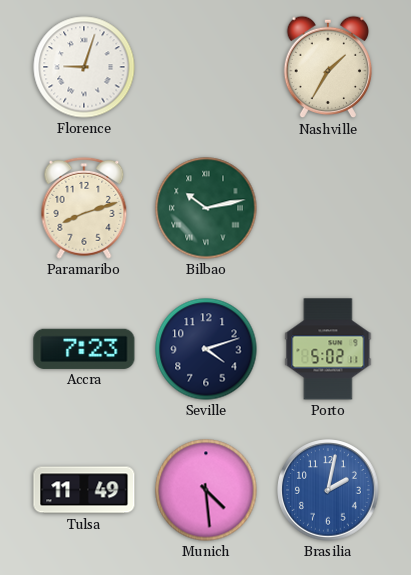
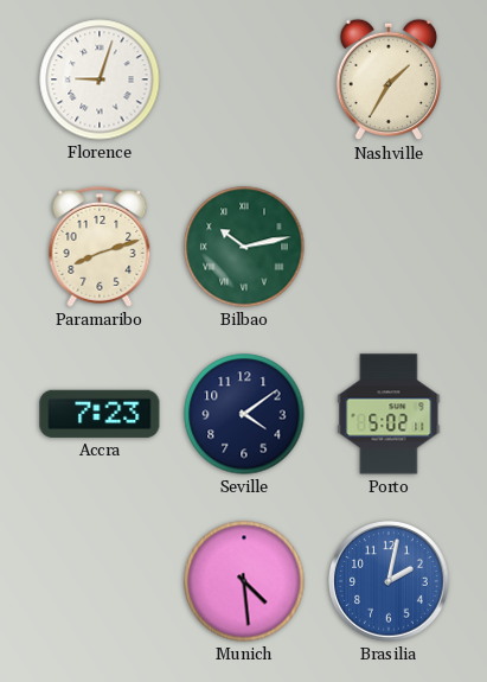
Seville: 4:12 -> 4:09
Tulsa: 11:49 -> none
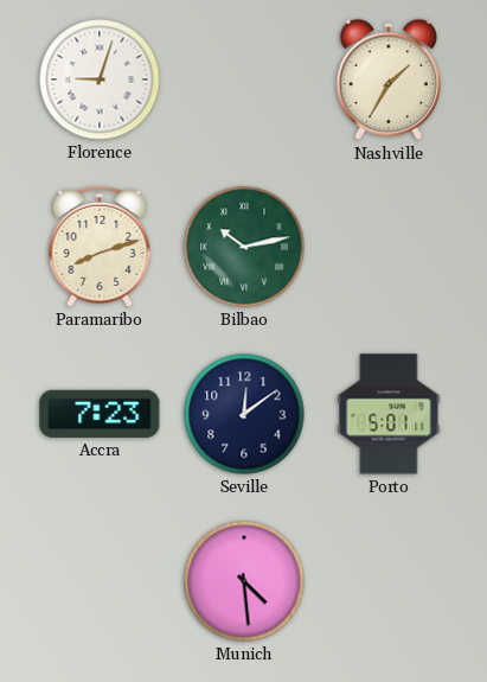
Seville: 4:09 -> 12:09
Porto: 5:02 -> 5:01
Brasilia: 2:02 -> none
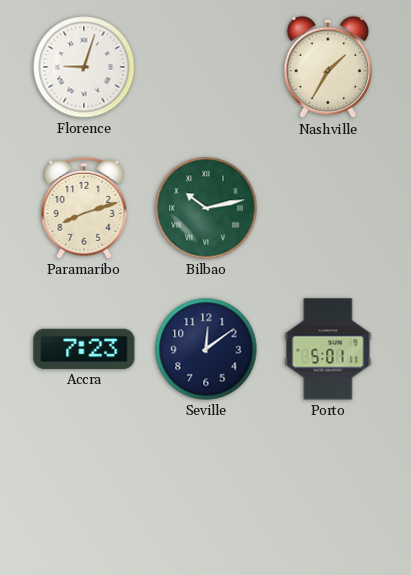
Munich: 4:29 -> none
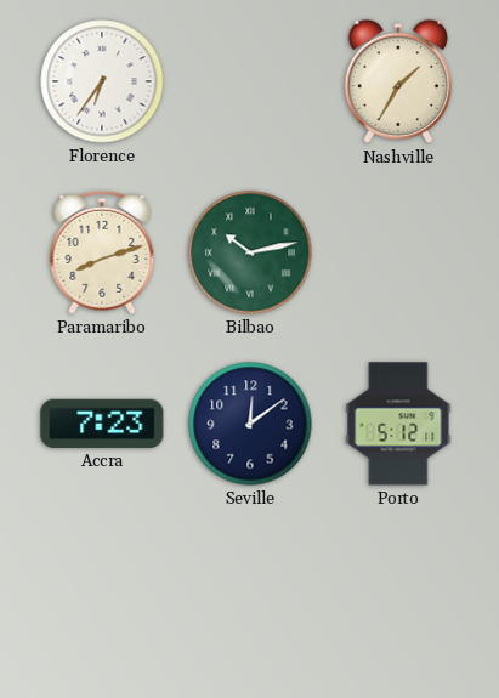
Florence: 9:03 -> 6:36
Porto: 5:01 -> 5:12
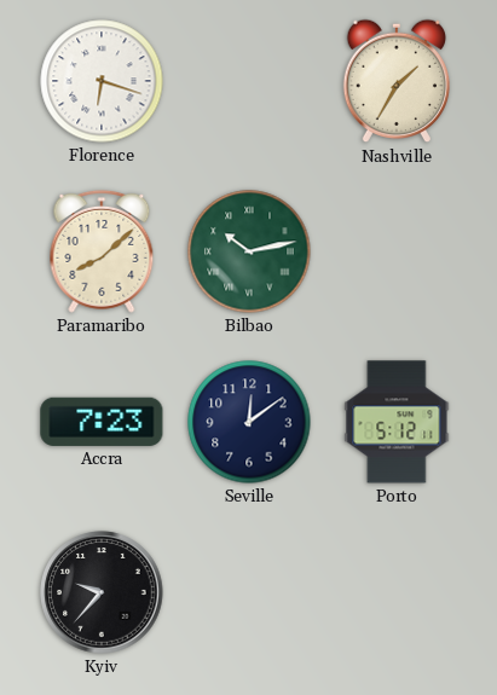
Florence: 6:36 -> 6:18
Paramaribo: 8:12 -> 8:08
Kyiv: none -> 9:37
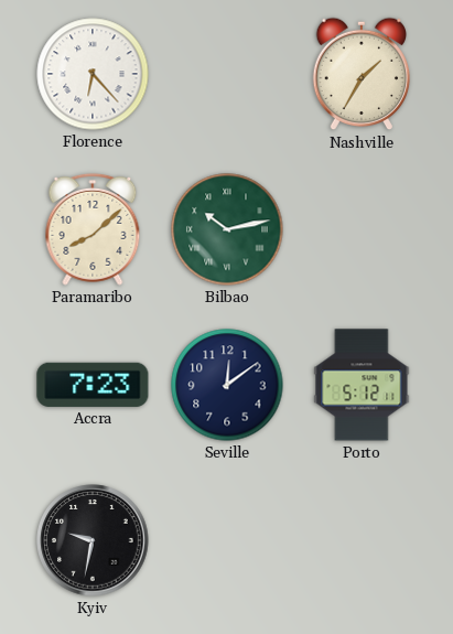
Florence: 6:18 -> 6:23
Kyiv: 9:37 -> 9:32
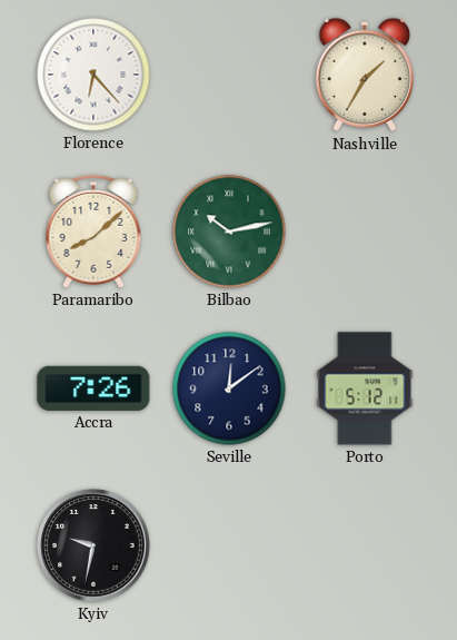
Accra: 7:23 -> 7:26
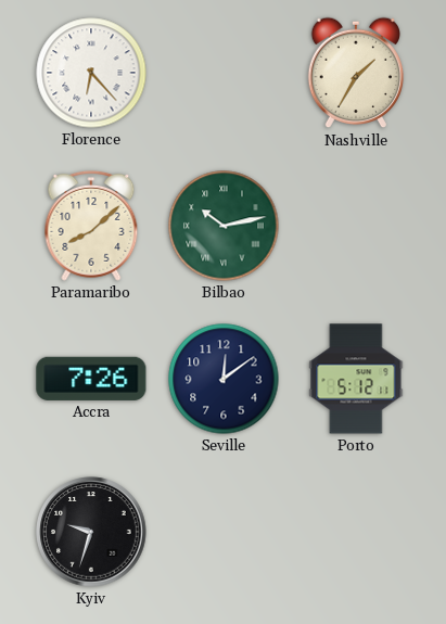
Kyiv: 9:32 -> 9:33
